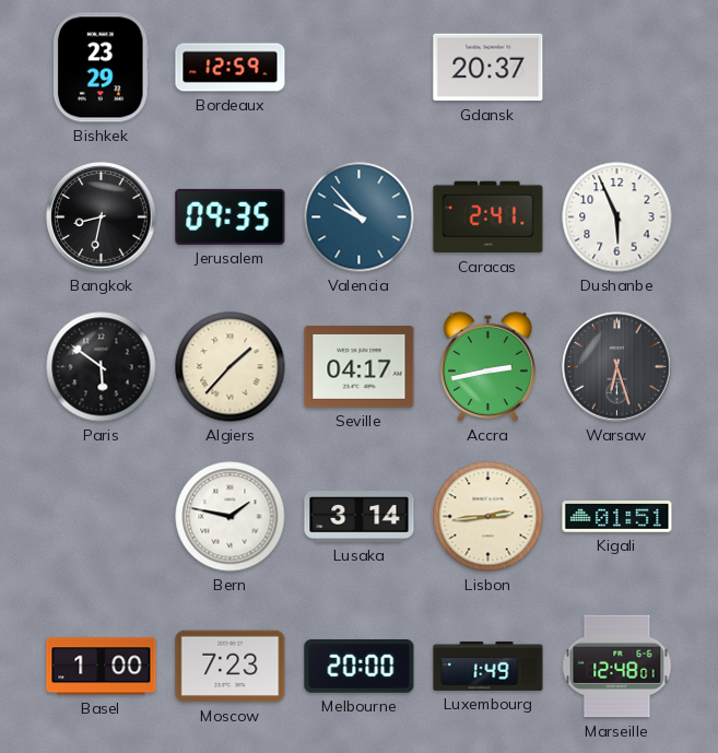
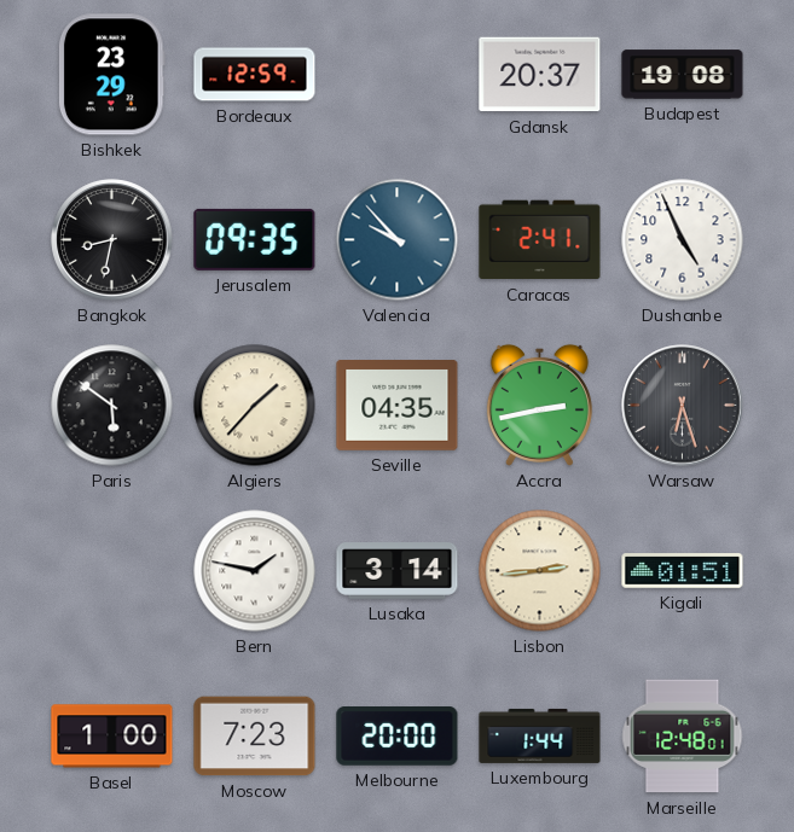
Budapest: none -> 19:08
Dushanbe: 5:56 -> 4:56
Seville: 04:17 -> 04:35
Luxembourg: 1:49 -> 1:44
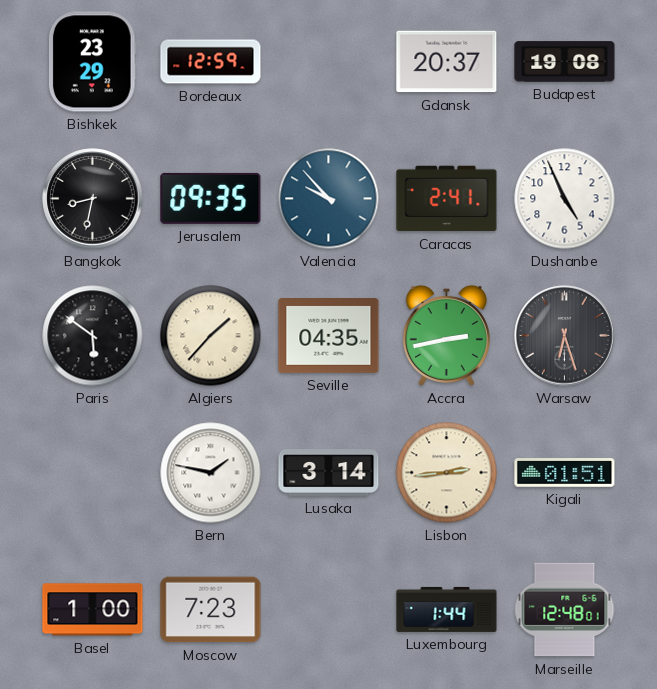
Melbourne: 20:00 -> none
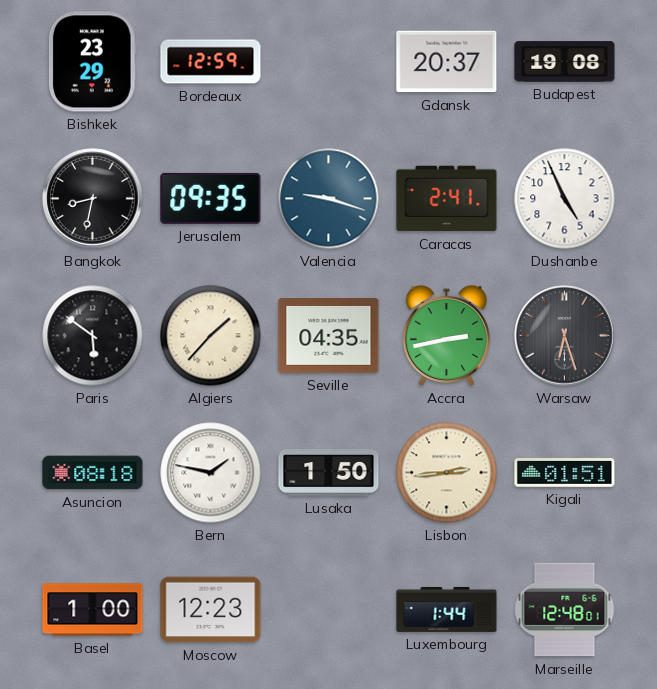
Valencia: 9:53 -> 9:18
Asuncion: none -> 08:18
Lusaka: 3:14 -> 1:50
Moscow: 7:23 -> 12:23
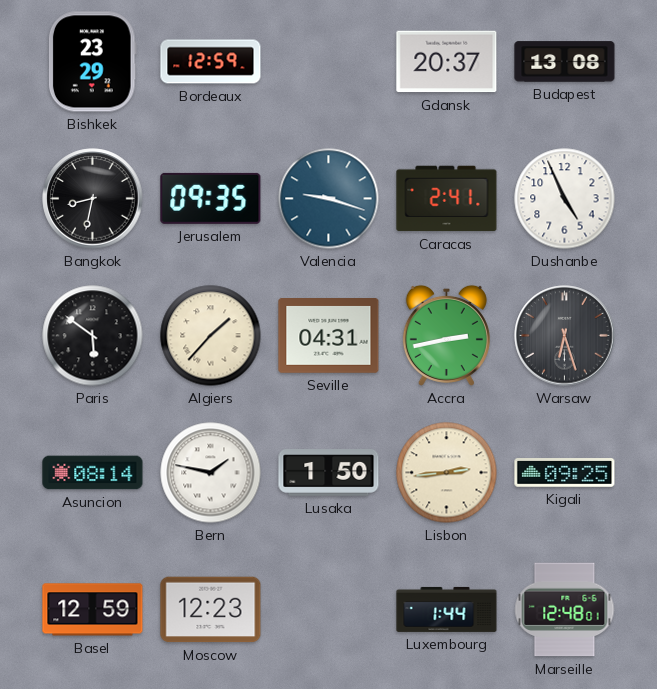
Budapest: 19:08 -> 13:08
Seville: 04:35 -> 04:31
Asuncion: 08:18 -> 08:14
Kigali: 01:51 -> 09:25
Basel: 1:00 -> 12:59
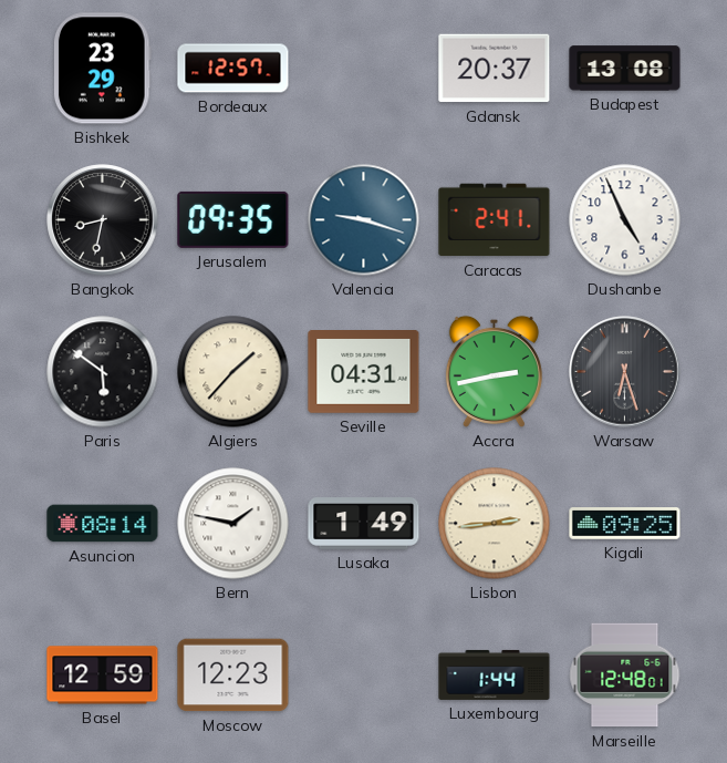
Bordeaux: 12:59 -> 12:57
Lusaka: 1:50 -> 1:49
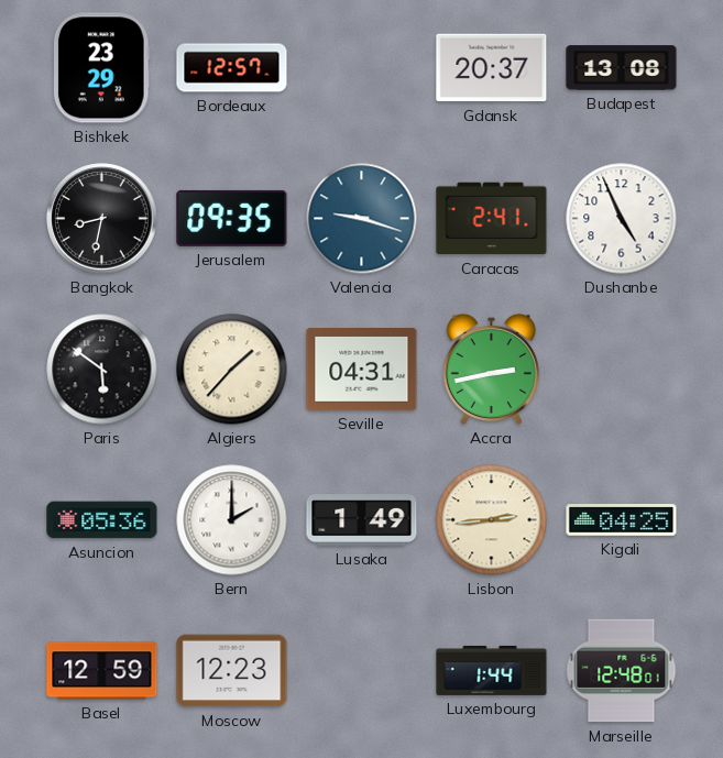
Warsaw: 6:27 -> none
Asuncion: 08:14 -> 05:36
Bern: 1:47 -> 2:00
Kigali: 09:25 -> 04:25
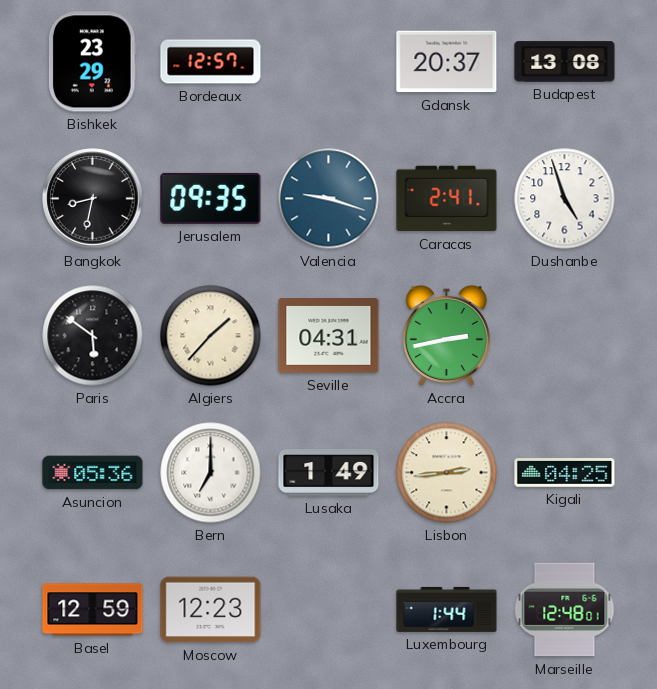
Dushanbe: 4:56 -> 4:57
Bern: 2:00 -> 7:00
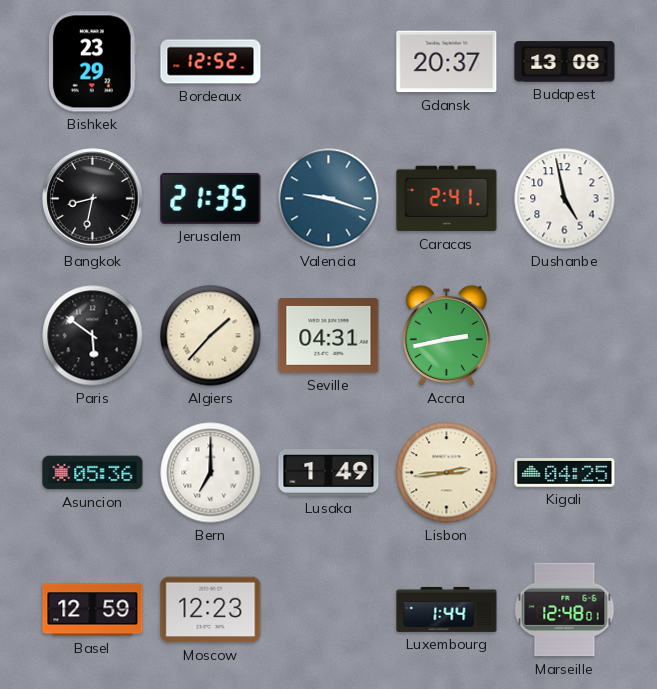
Bordeaux: 12:57 -> 12:52
Jerusalem: 09:35 -> 21:35
Dushanbe: 4:57 -> 4:58
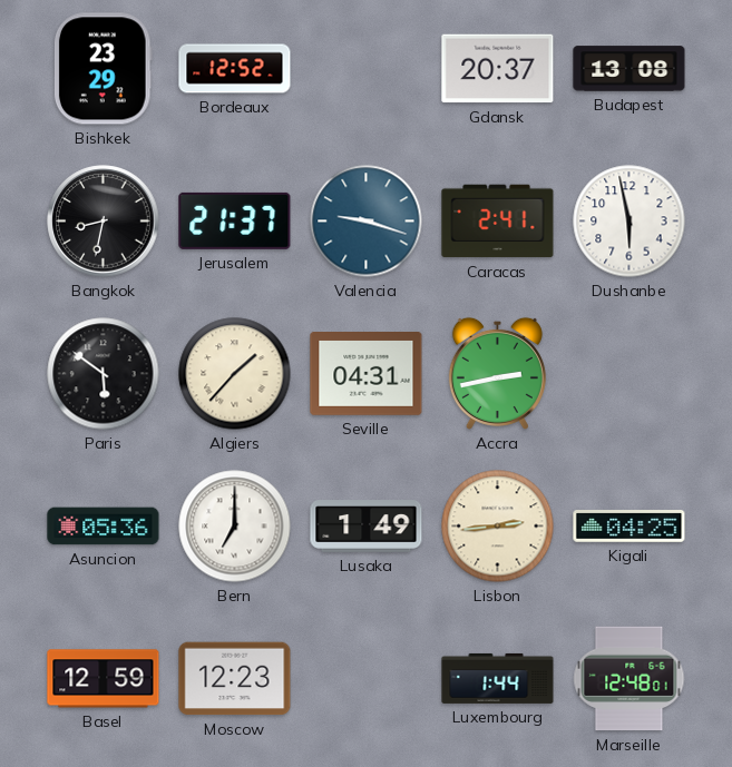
Jerusalem: 21:35 -> 21:37
Dushanbe: 4:58 -> 5:58
